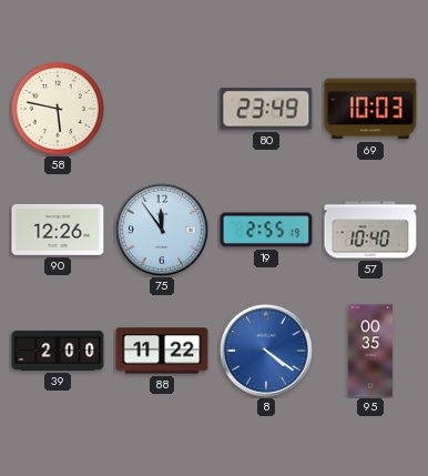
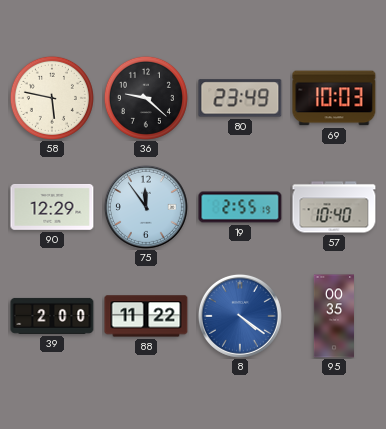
36: none -> 9:22
90: 12:26 -> 12:29
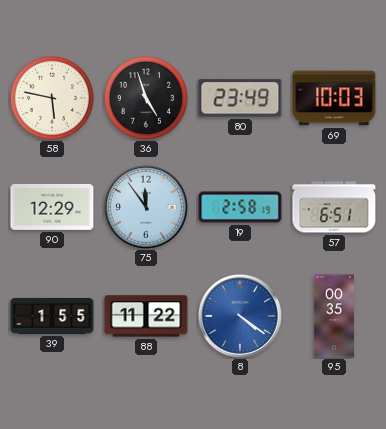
36: 9:22 -> 4:57
19: 2:55 -> 2:58
57: 10:40 -> 6:51
39: 2:00 -> 1:55
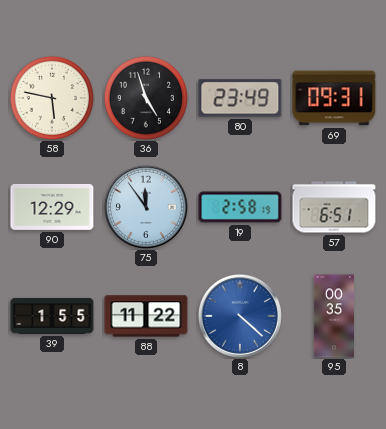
69: 10:03 -> 09:31
8: 4:21 -> 4:22
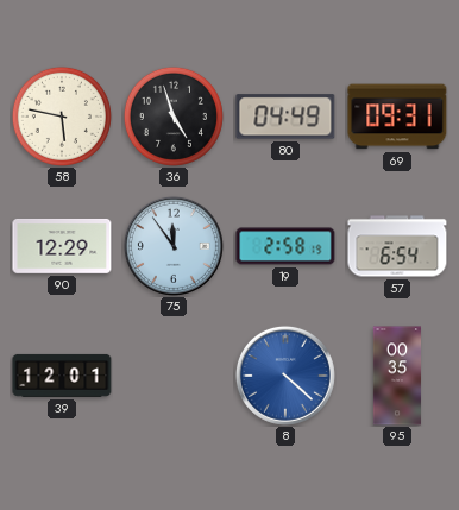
80: 23:49 -> 04:49
57: 6:51 -> 6:54
39: 1:55 -> 12:01
88: 11:22 -> none
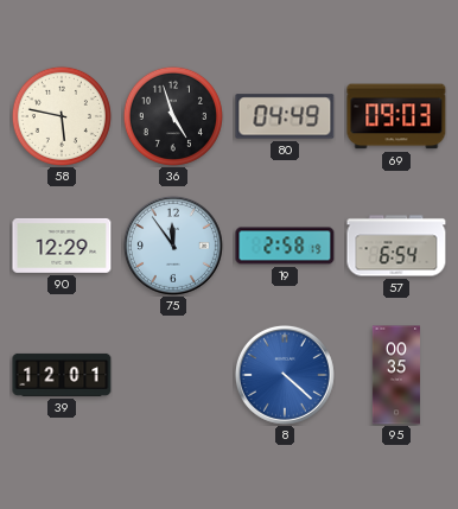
69: 09:31 -> 09:03
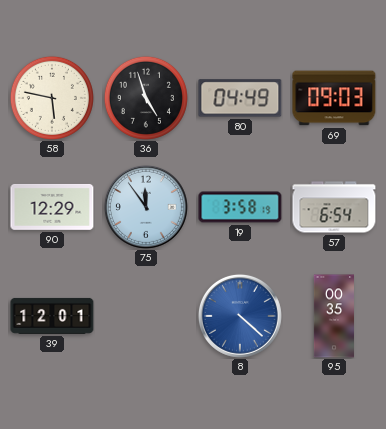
19: 2:58 -> 3:58
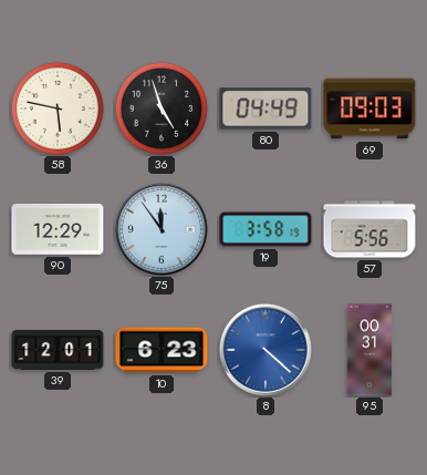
57: 6:54 -> 5:56
10: none -> 6:23
95: 00:35 -> 00:31
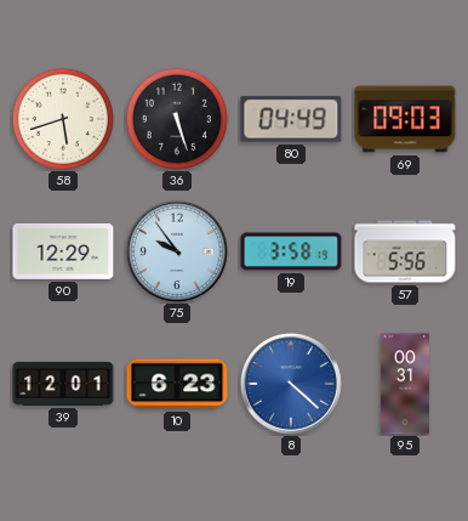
58: 5:47 -> 5:42
36: 4:57 -> 5:27
75: 11:54 -> 9:54
